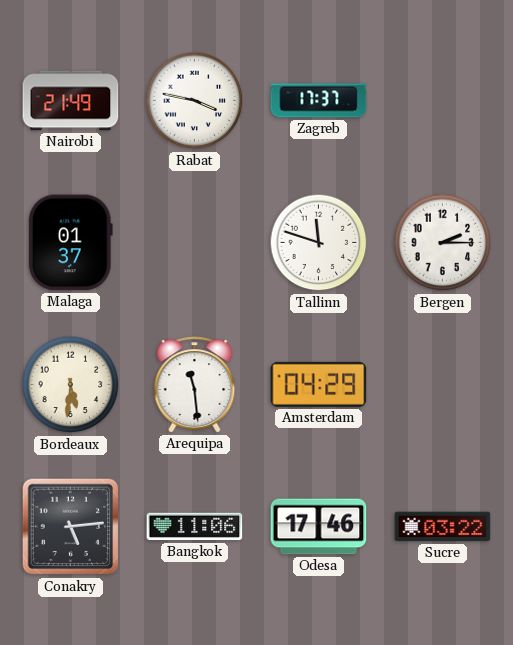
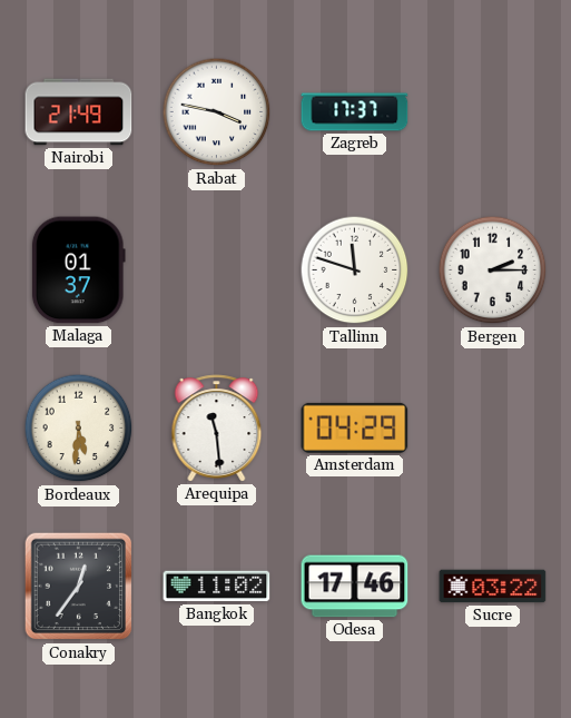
Conakry: 5:14 -> 12:36
Bangkok: 11:06 -> 11:02
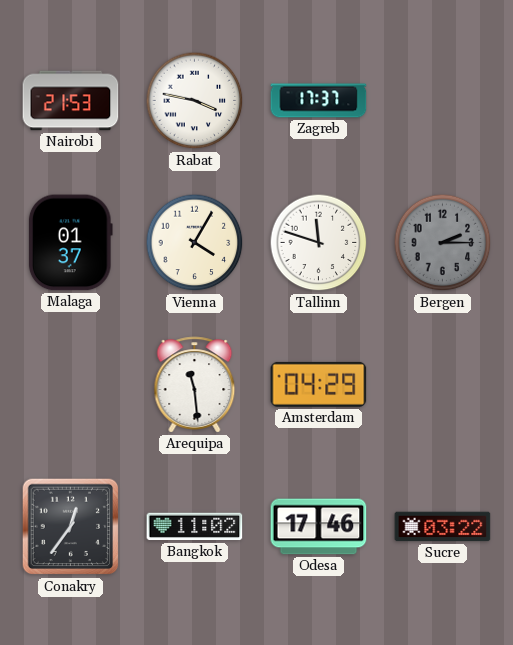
Nairobi: 21:49 -> 21:53
Vienna: none -> 4:05
Bergen dial: white -> grey
Bordeaux: 5:31 -> none
